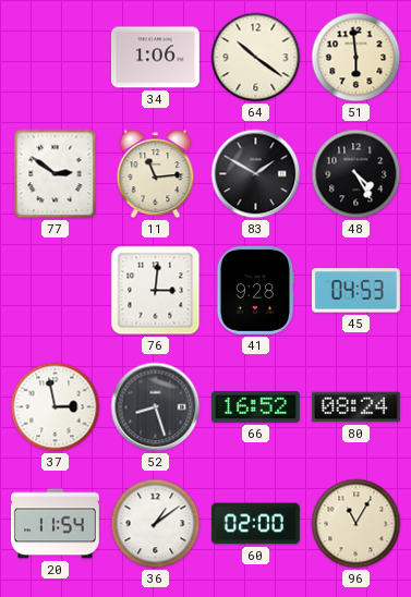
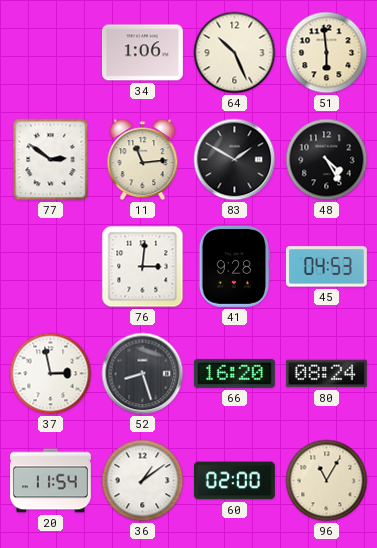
64: 10:21 -> 10:26
66: 16:52 -> 16:20
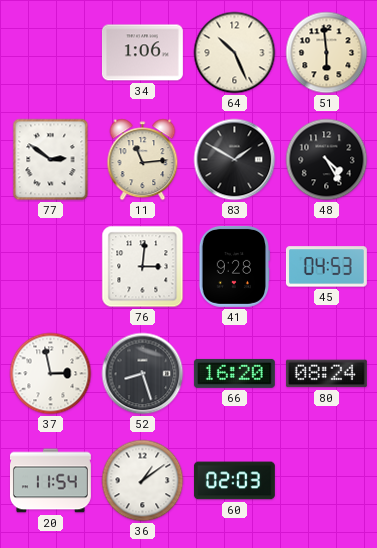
60: 02:00 -> 02:03
96: 11:05 -> none
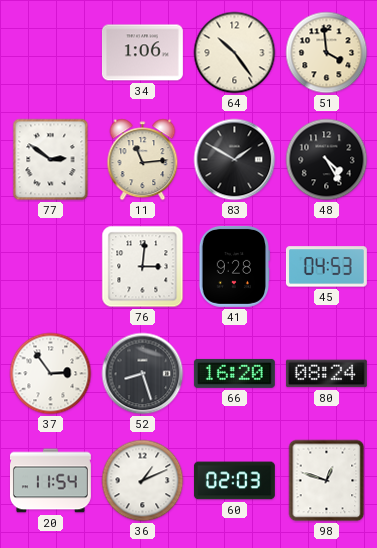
64: 10:26 -> 10:24
51: 5:59 -> 3:59
37: 2:58 -> 2:54
36: 1:09 -> 1:11
98: none -> 12:48
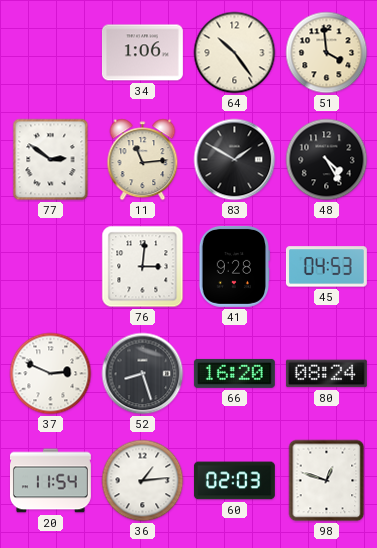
37: 2:54 -> 2:49
36: 1:11 -> 1:14
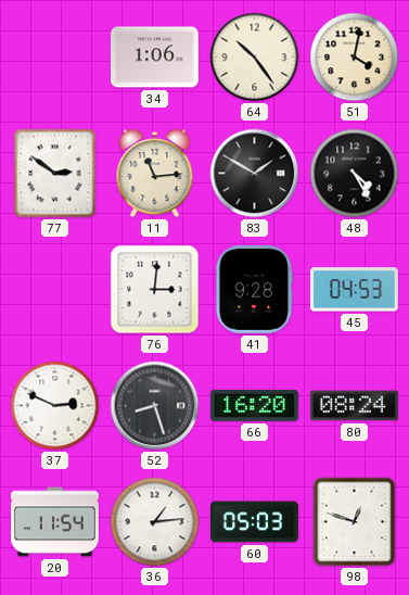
51: 3:59 -> 4:02
60: 02:03 -> 05:03
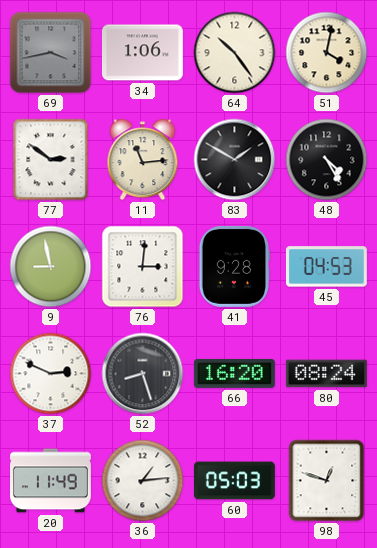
69: none -> 3:43
9: none -> 8:58
20: 11:54 -> 11:49
